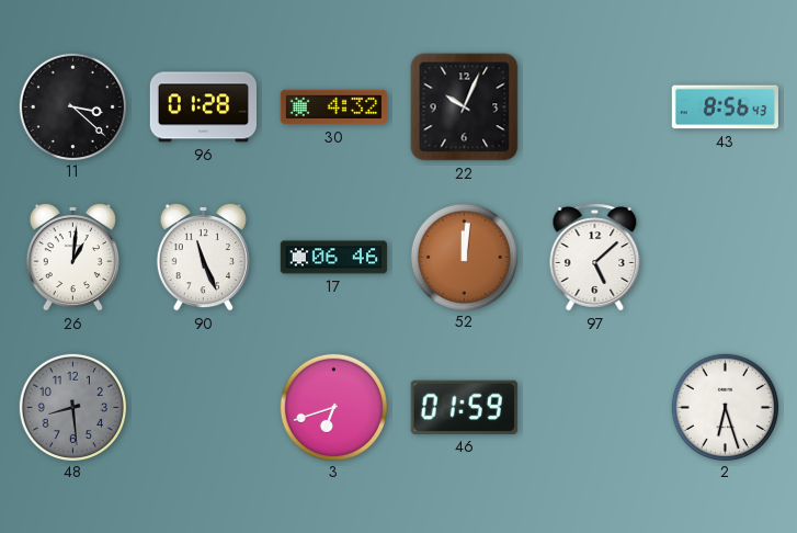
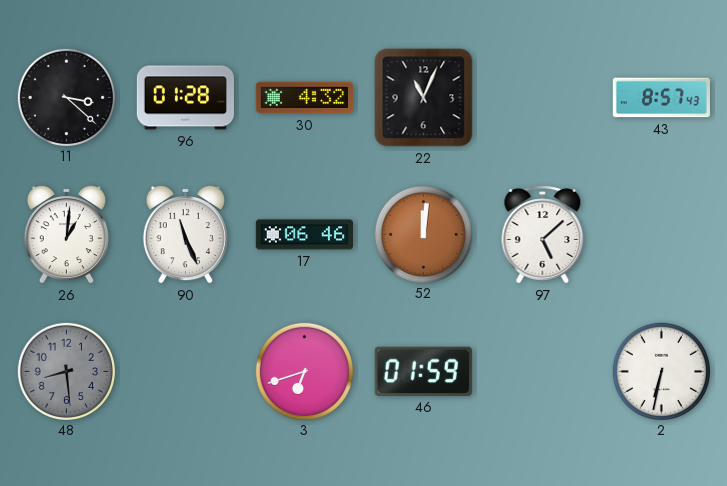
22: 10:04 -> 11:04
43: 8:56 -> 8:57
2: 6:27 -> 6:32
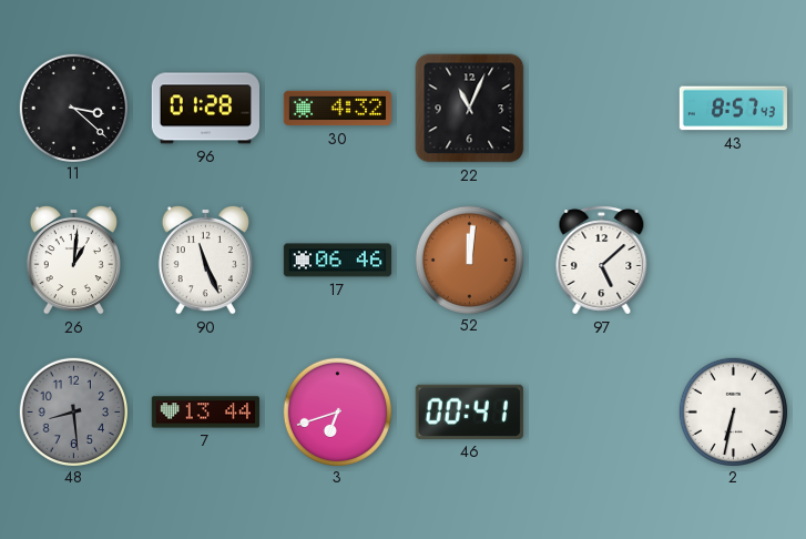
7: none -> 13:44
46: 01:59 -> 00:41
